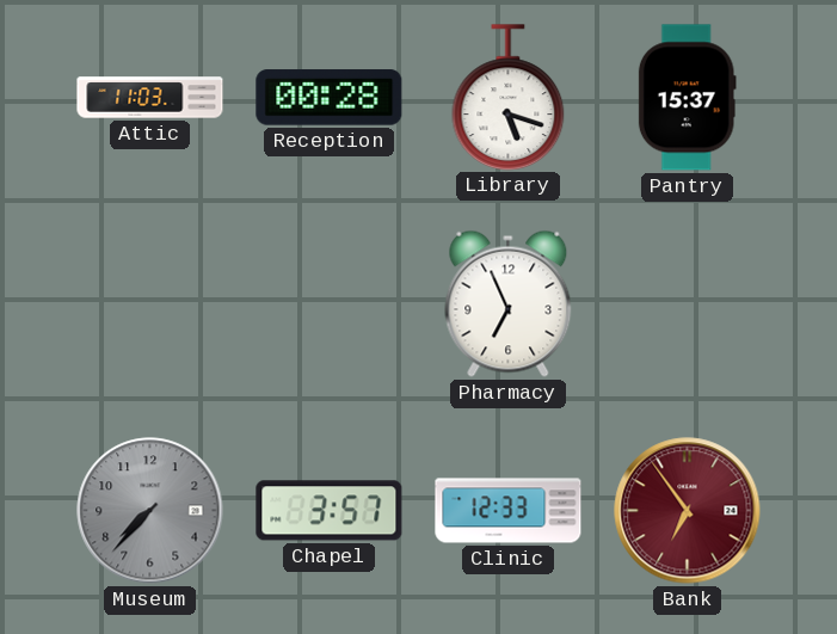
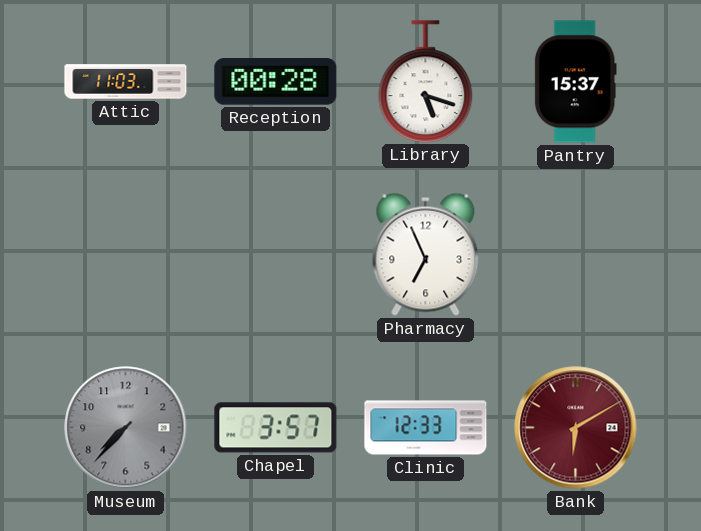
Bank: 6:54 -> 6:10
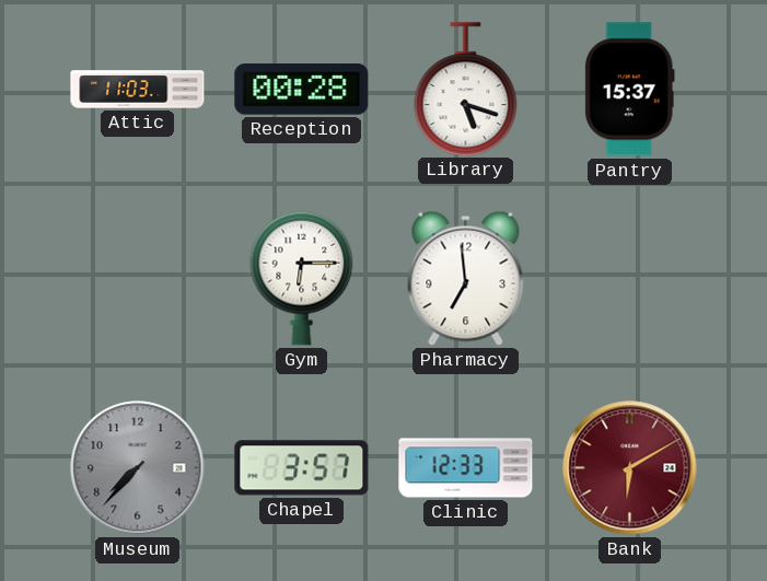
Gym: none -> 6:15
Pharmacy: 6:56 -> 6:59
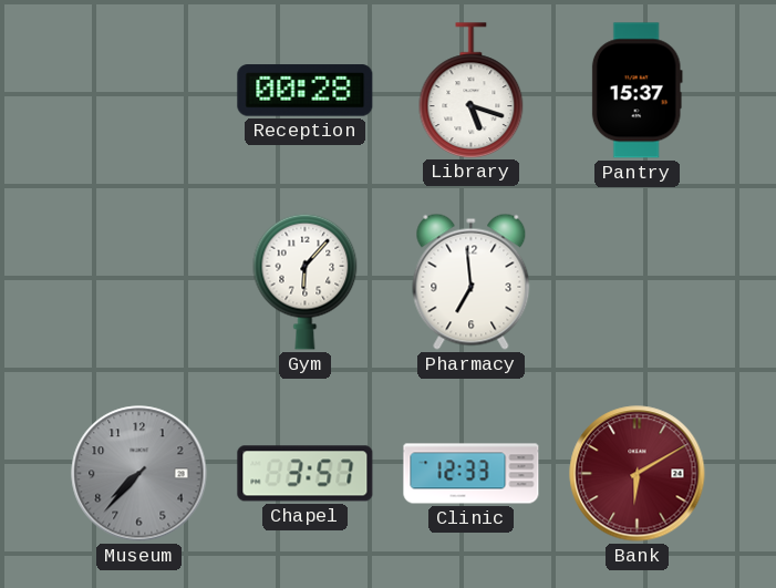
Attic: 11:03 -> none
Gym: 6:15 -> 6:07
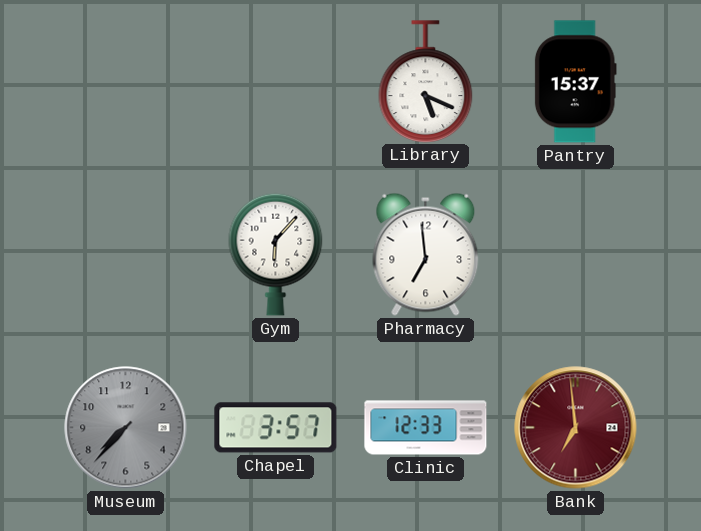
Reception: 00:28 -> none
Library: 5:18 -> 5:19
Bank: 6:10 -> 6:59
